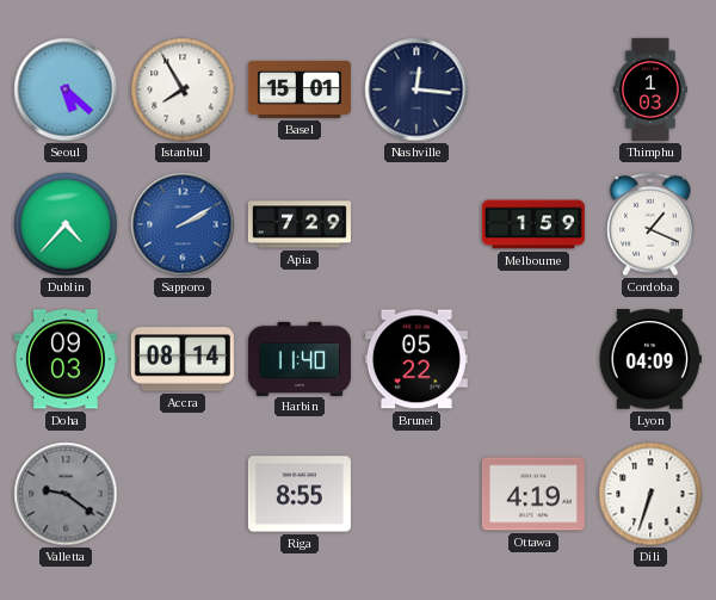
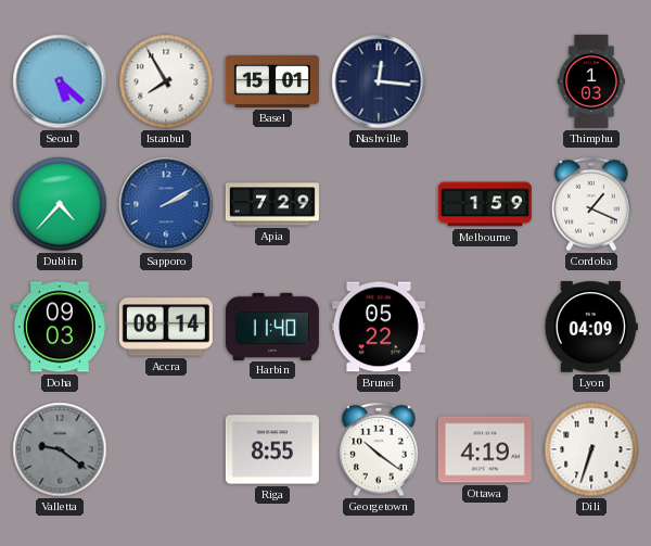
Georgetown: none -> 10:21
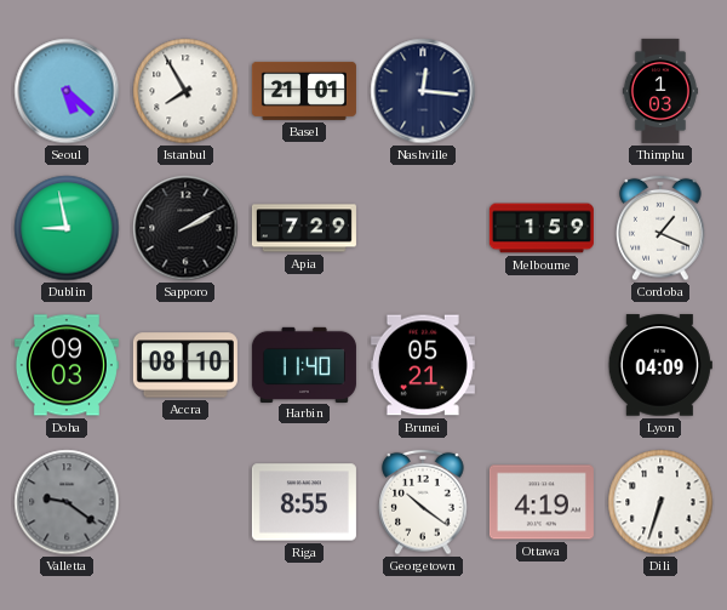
Basel: 15:01 -> 21:01
Dublin: 4:37 -> 8:58
Sapporo dial: blue -> black
Accra: 08:14 -> 08:10
Brunei: 05:22 -> 05:21
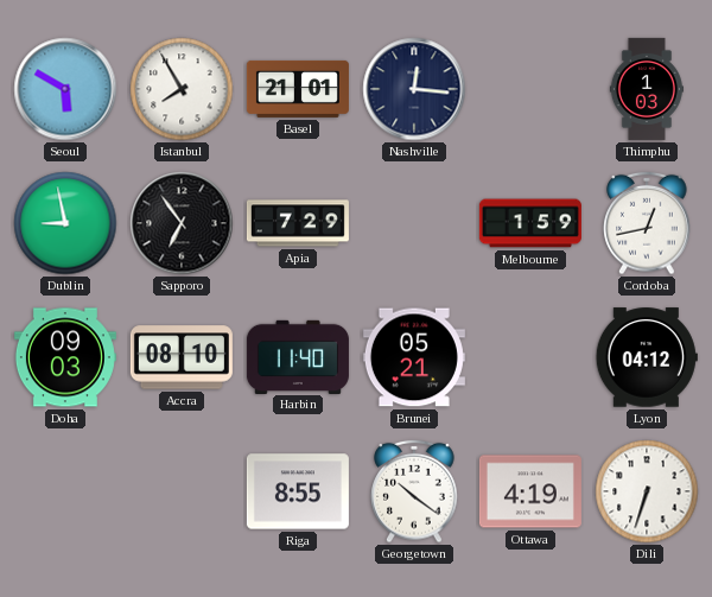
Seoul: 5:22 -> 5:50
Sapporo: 2:10 -> 6:54
Cordoba: 1:19 -> 12:43
Lyon: 04:09 -> 04:12
Valletta: 9:21 -> none
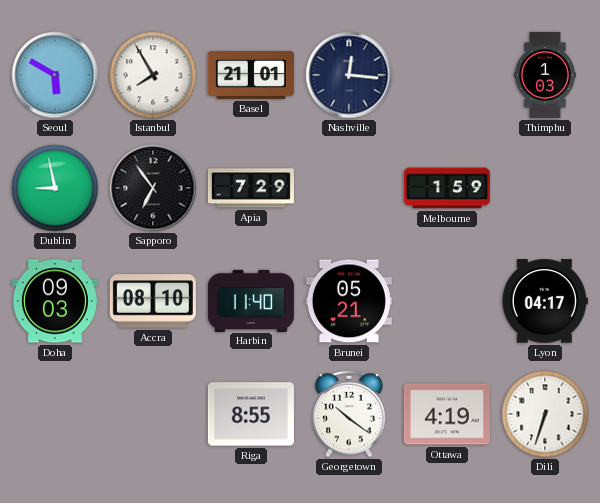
Cordoba: 12:43 -> none
Lyon: 04:12 -> 04:17
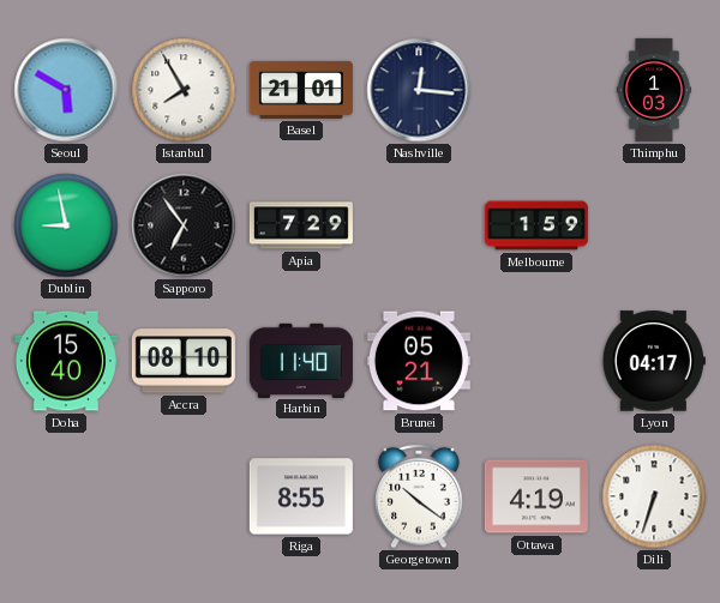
Doha: 09:03 -> 15:40
